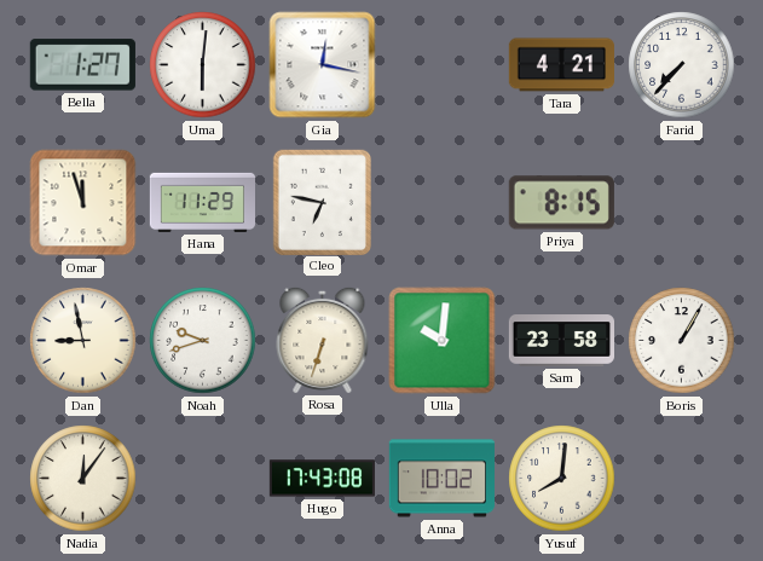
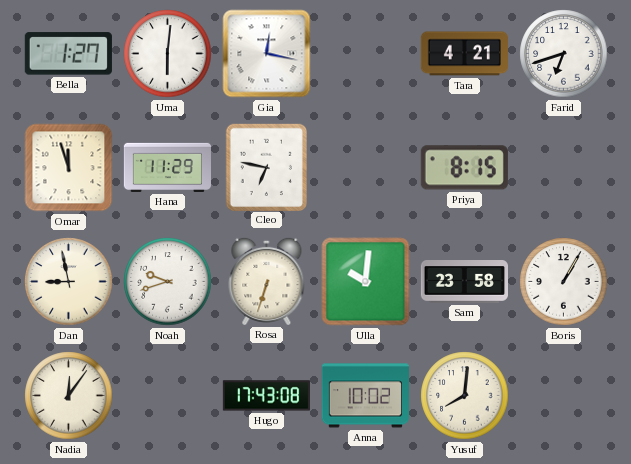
Farid: 7:37 -> 6:42
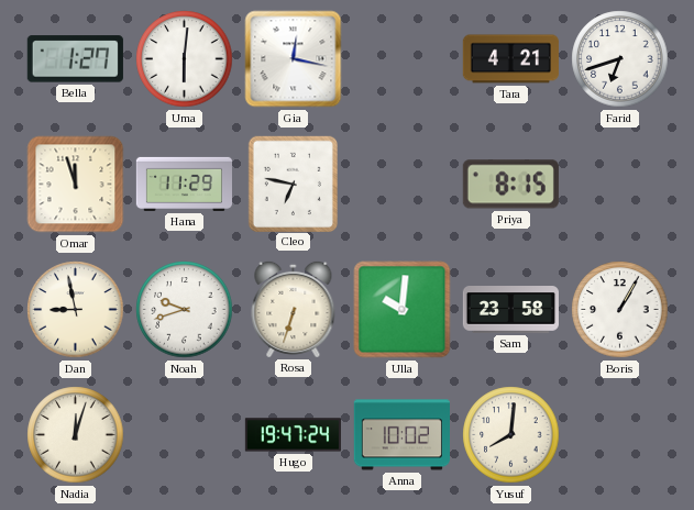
Nadia: 12:06 -> 12:03
Hugo: 17:43 -> 19:47
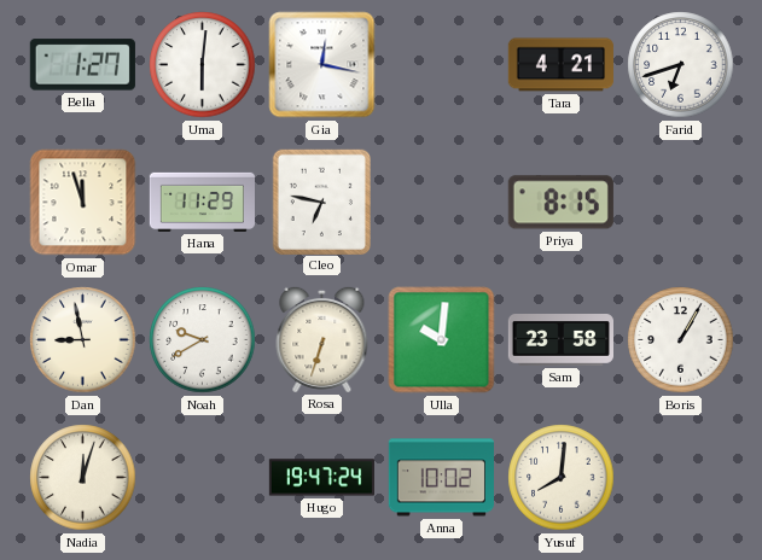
Noah: 9:42 -> 9:40
